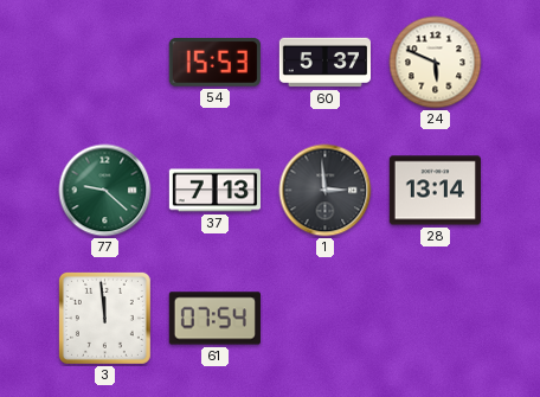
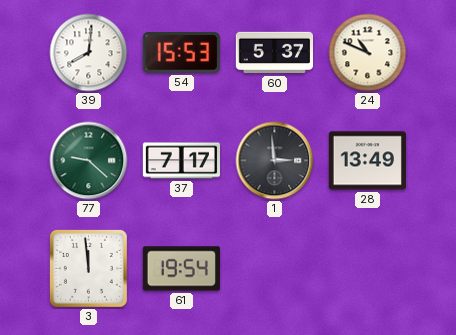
39: none -> 8:01
24: 5:49 -> 10:49
37: 7:13 -> 7:17
28: 13:14 -> 13:49
61: 07:54 -> 19:54
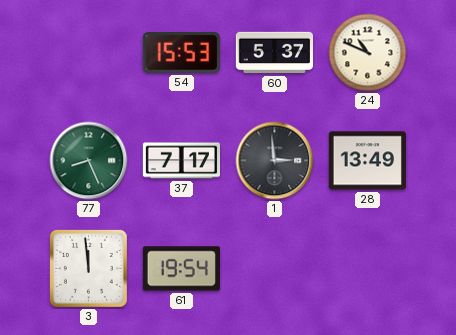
39: 8:01 -> none
77: 9:22 -> 8:26
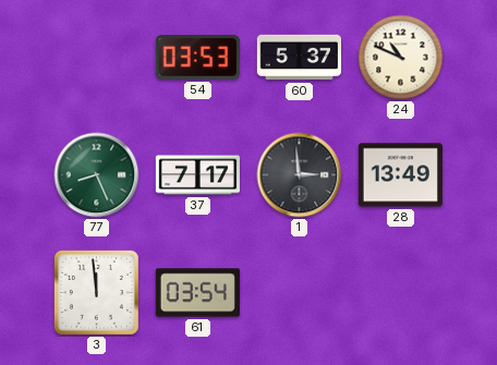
54: 15:53 -> 03:53
61: 19:54 -> 03:54
